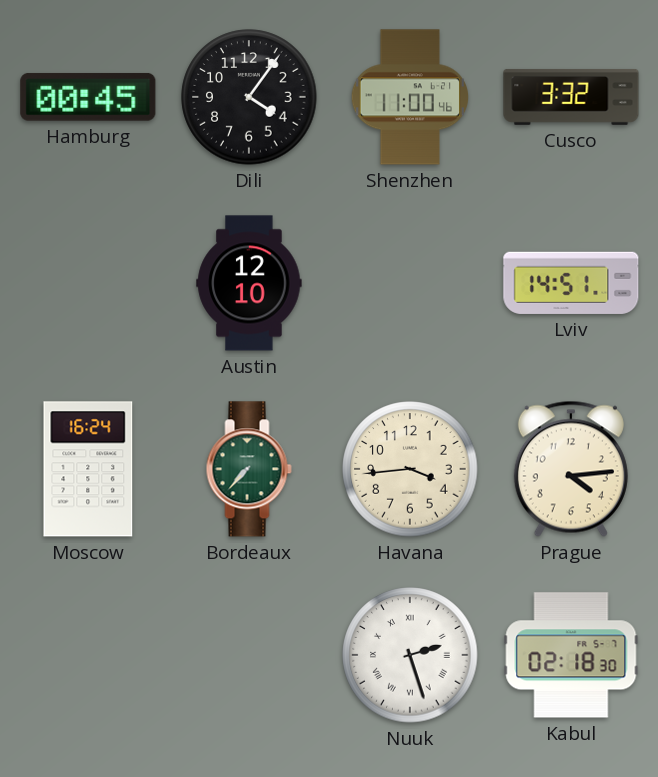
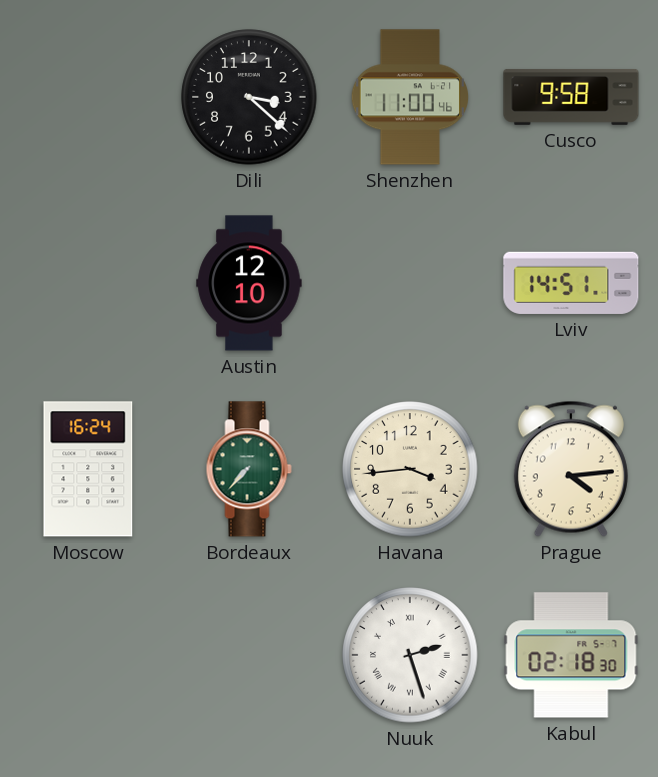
Hamburg: 00:45 -> none
Dili: 4:06 -> 3:22
Cusco: 3:32 -> 9:58
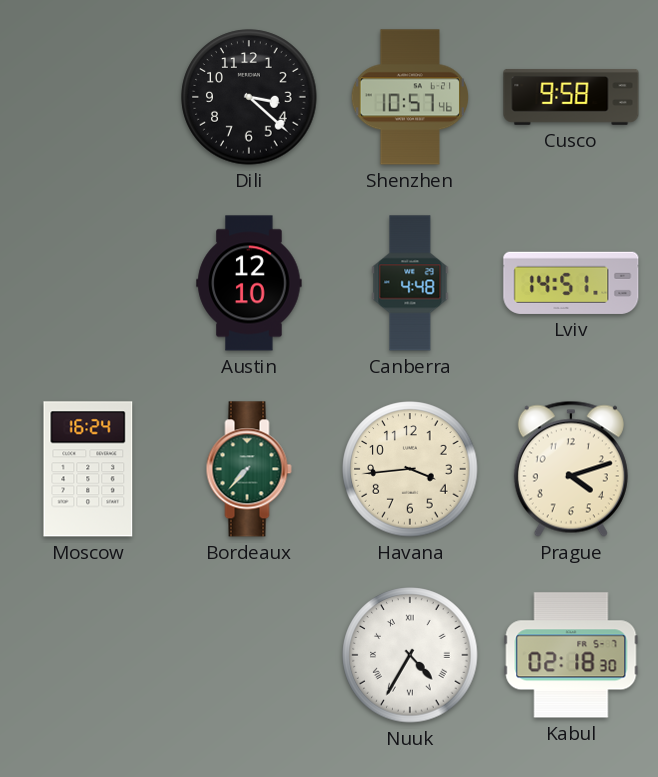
Shenzhen: 11:00 -> 10:57
Canberra: none -> 4:48
Prague: 4:14 -> 4:12
Nuuk: 2:27 -> 4:35
